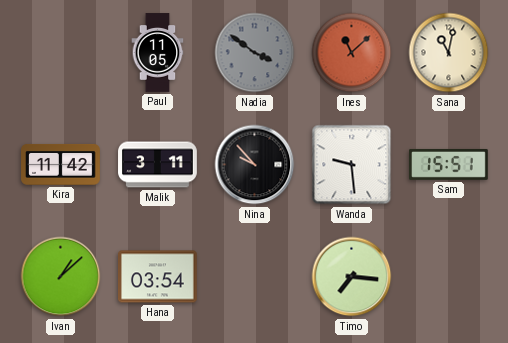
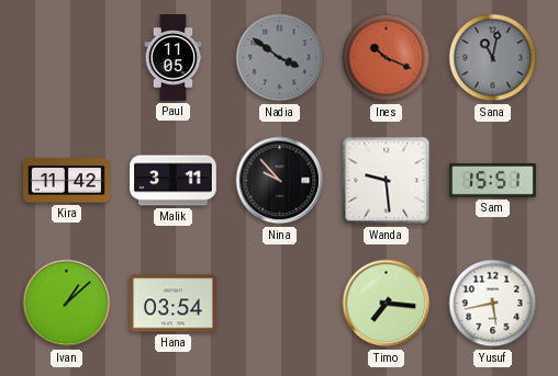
Ines: 11:08 -> 10:19
Sana dial: cream -> grey
Yusuf: none -> 5:43
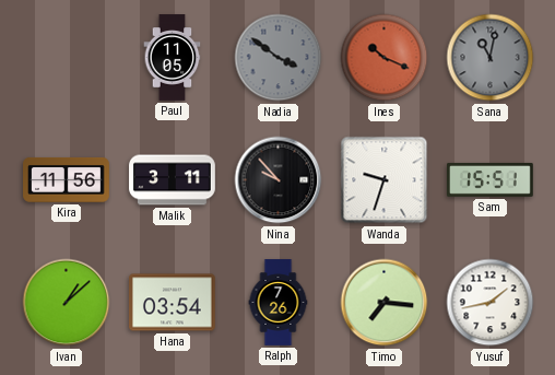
Kira: 11:42 -> 11:56
Wanda: 9:29 -> 9:33
Ralph: none -> 7:26
Yusuf: 5:43 -> 1:43
